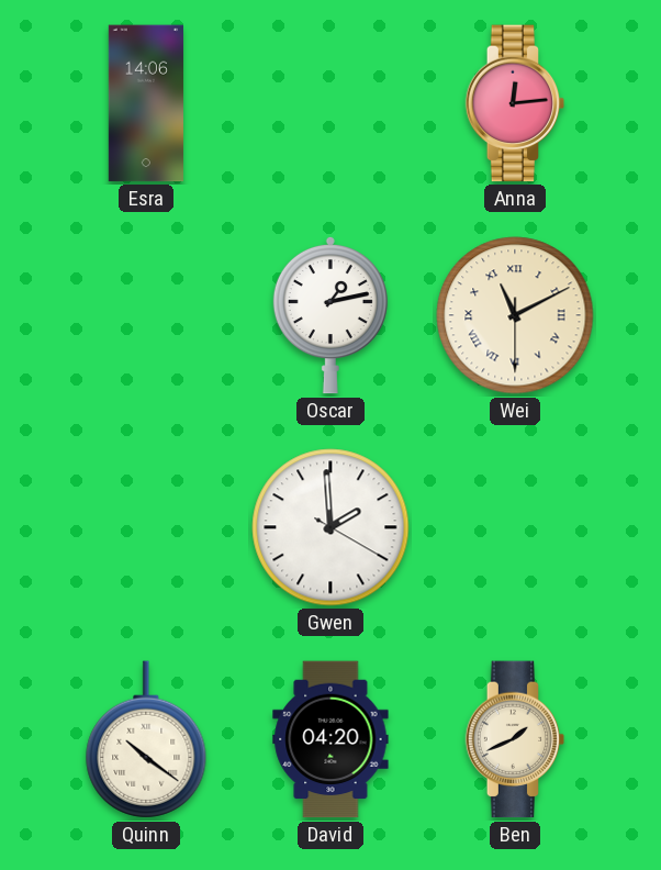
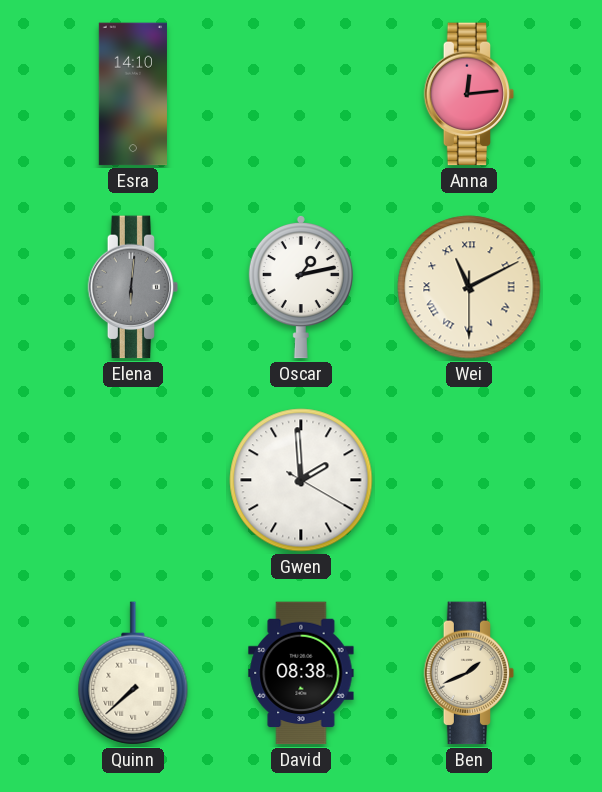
Esra: 14:06 -> 14:10
Elena: none -> 6:01
Quinn: 10:21 -> 7:38
David: 04:20 -> 08:38
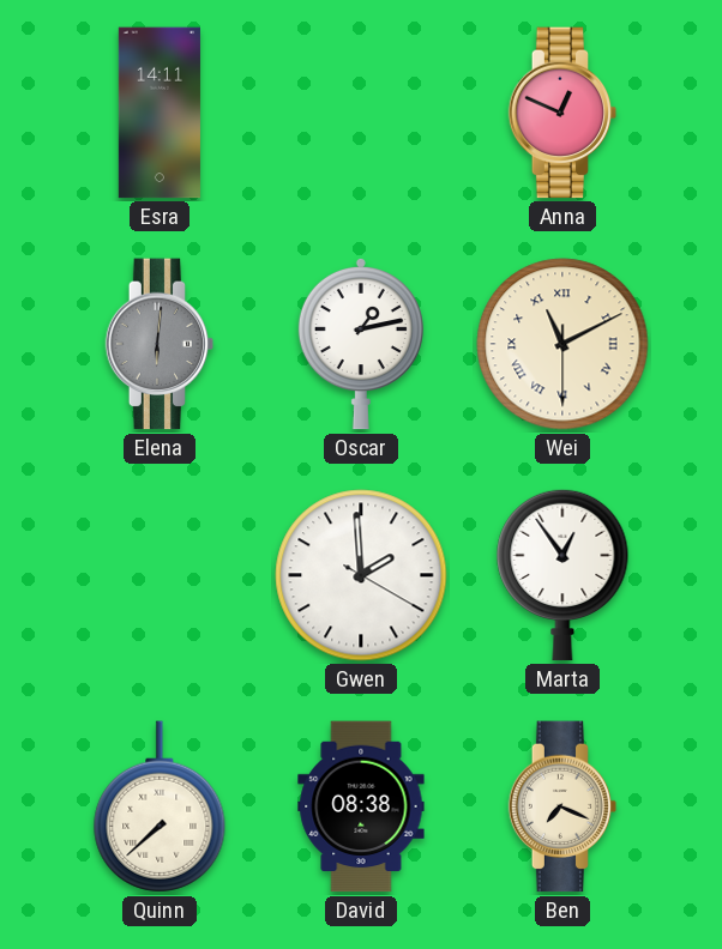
Esra: 14:10 -> 14:11
Anna: 12:14 -> 12:49
Marta: none -> 12:54
Ben: 1:41 -> 7:19
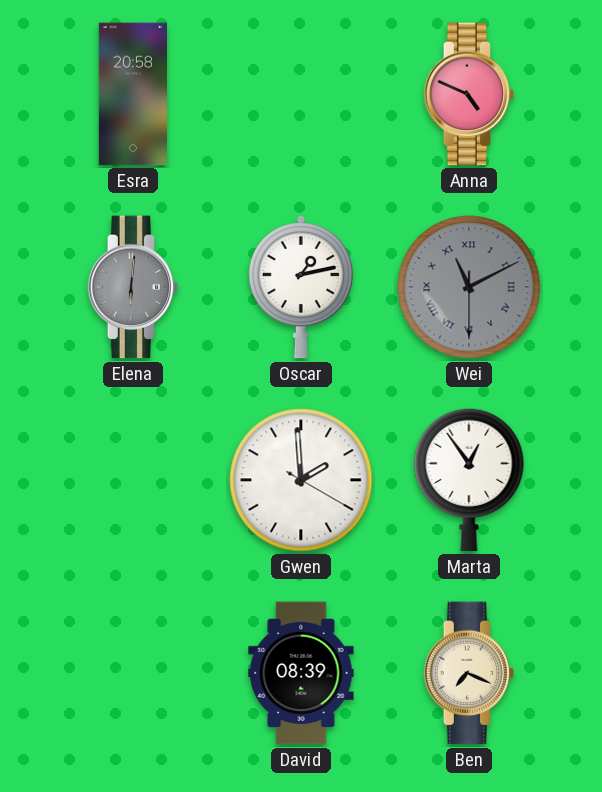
Esra: 14:11 -> 20:58
Anna: 12:49 -> 4:49
Wei dial: cream -> grey
Quinn: 7:38 -> none
David: 08:38 -> 08:39
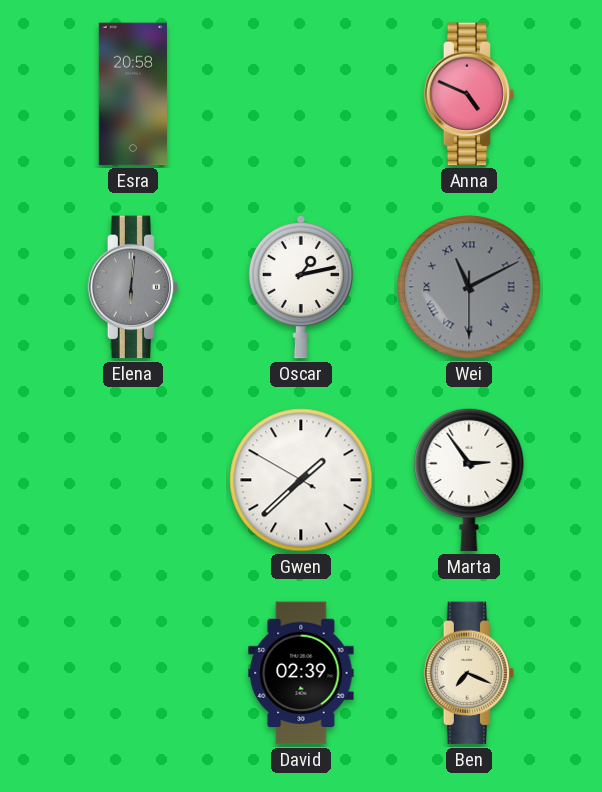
Gwen: 1:59 -> 1:37
Marta: 12:54 -> 2:54
David: 08:39 -> 02:39
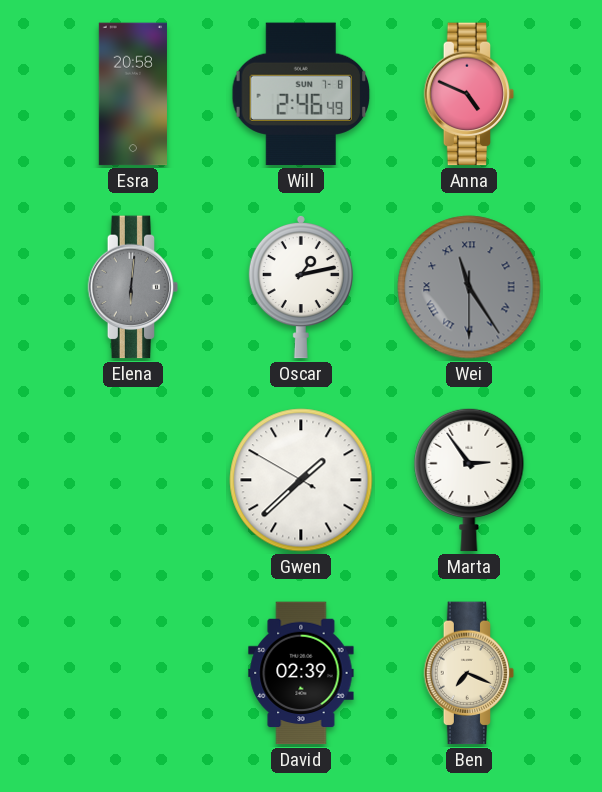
Will: none -> 2:46
Wei: 11:10 -> 11:24
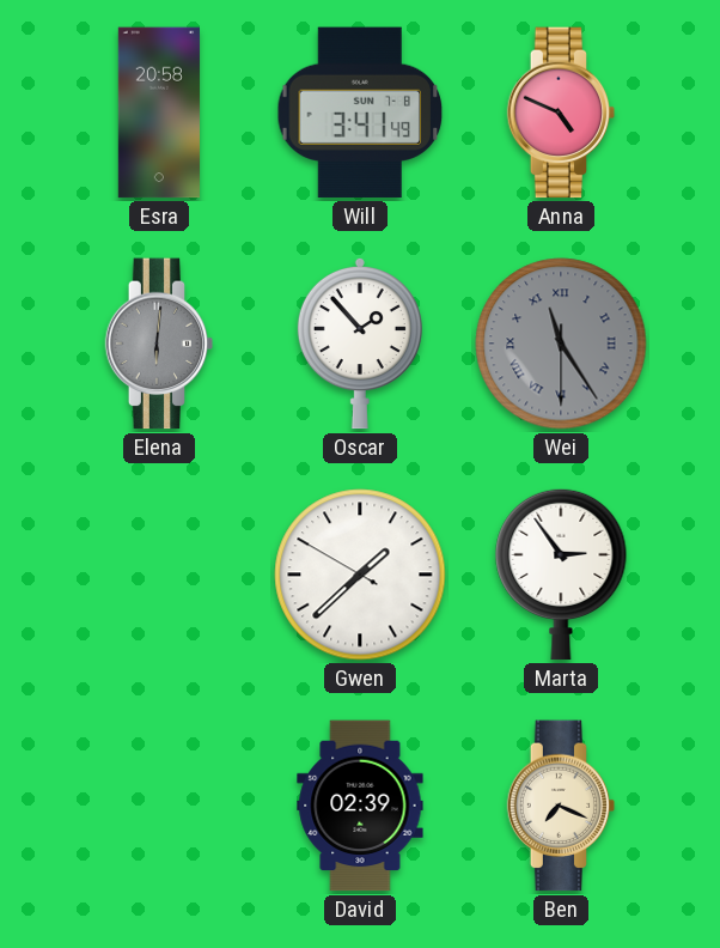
Will: 2:46 -> 3:41
Oscar: 1:13 -> 1:53
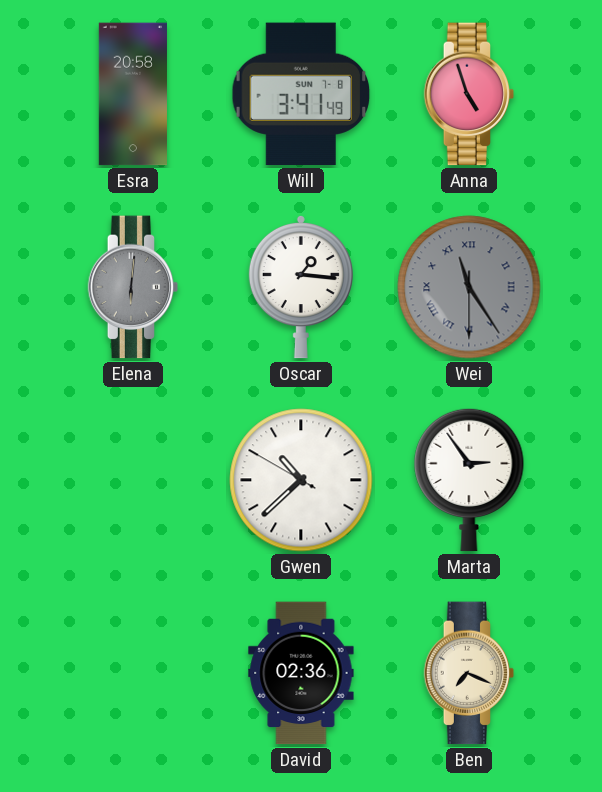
Anna: 4:49 -> 4:57
Oscar: 1:53 -> 1:16
Gwen: 1:37 -> 10:37
David: 02:39 -> 02:36
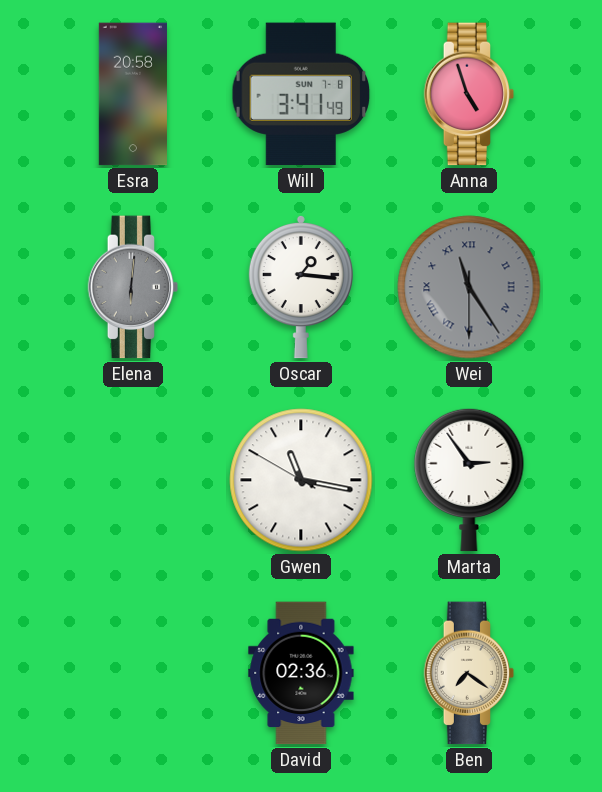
Gwen: 10:37 -> 11:16
Ben: 7:19 -> 7:21
